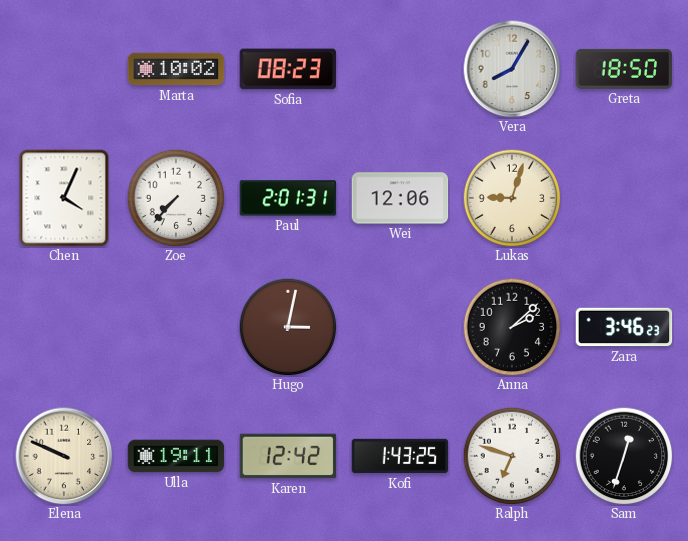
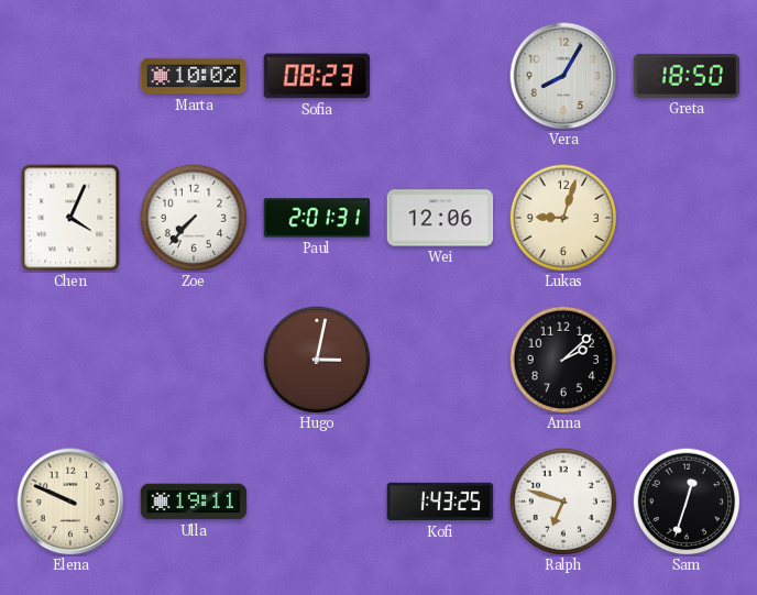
Zara: 3:46 -> none
Karen: 12:42 -> none
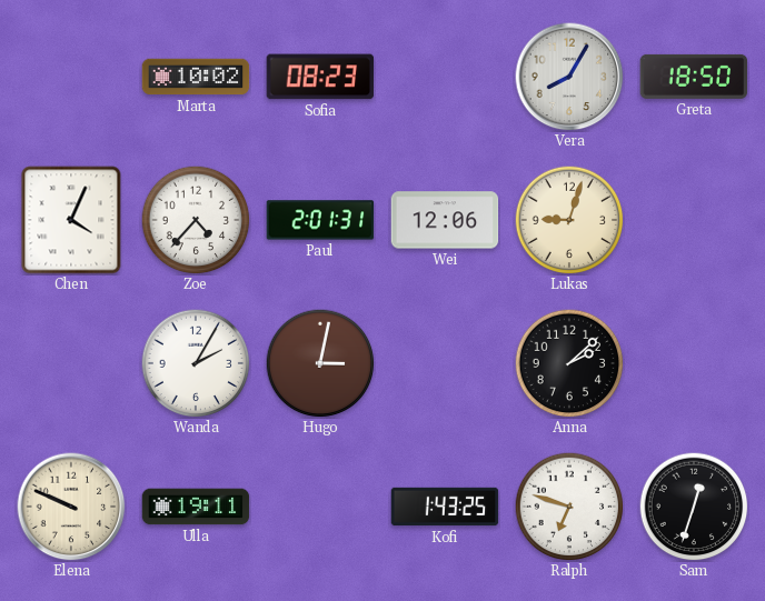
Zoe: 7:37 -> 4:37
Wanda: none -> 2:05
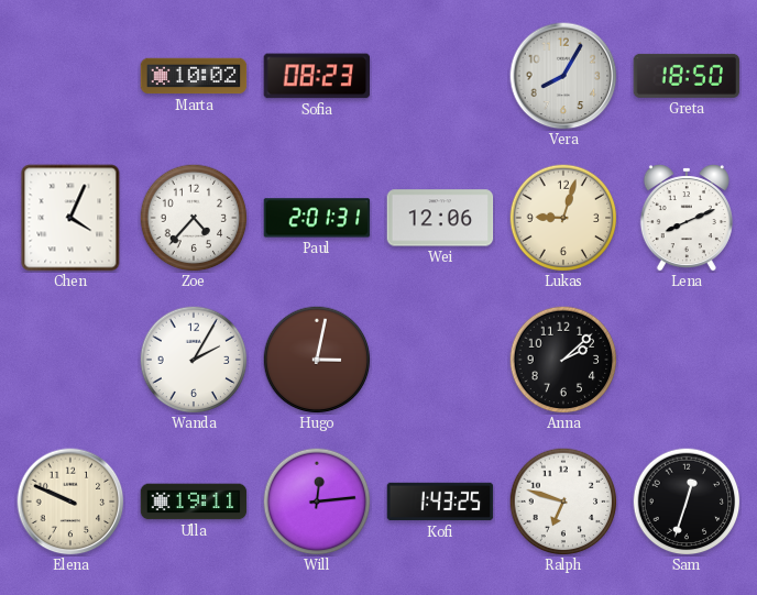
Lena: none -> 8:11
Will: none -> 12:14
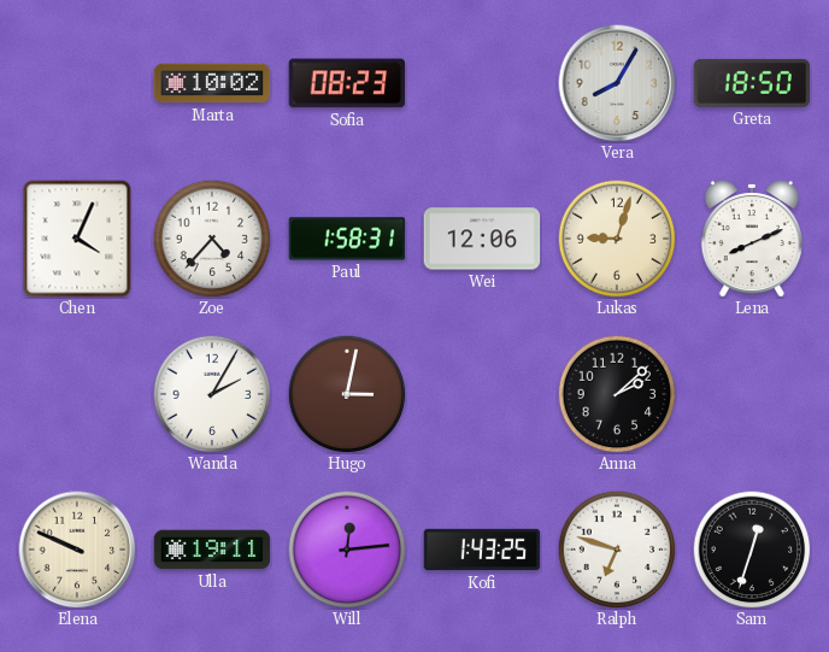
Paul: 2:01 -> 1:58
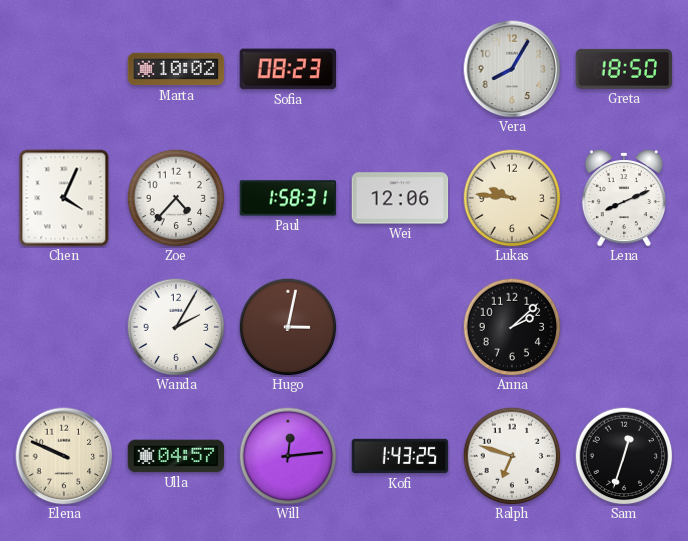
Lukas: 9:03 -> 9:46
Ulla: 19:11 -> 04:57
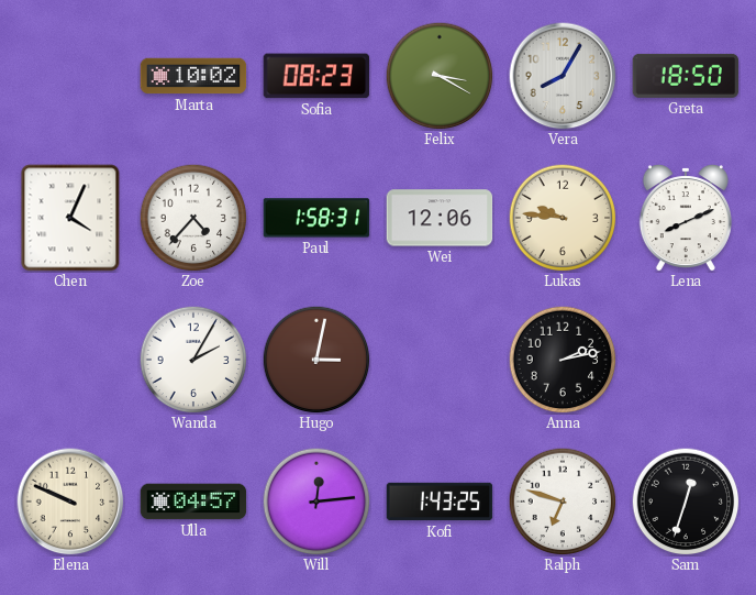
Felix: none -> 3:20
Anna: 2:08 -> 2:13
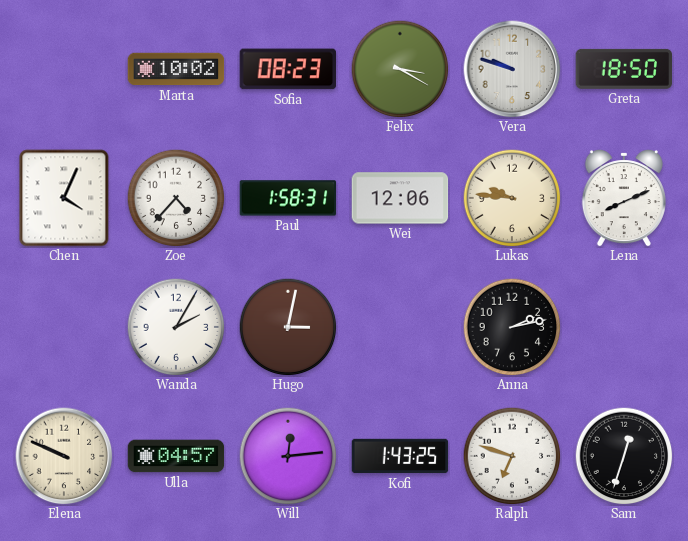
Vera: 8:05 -> 9:48
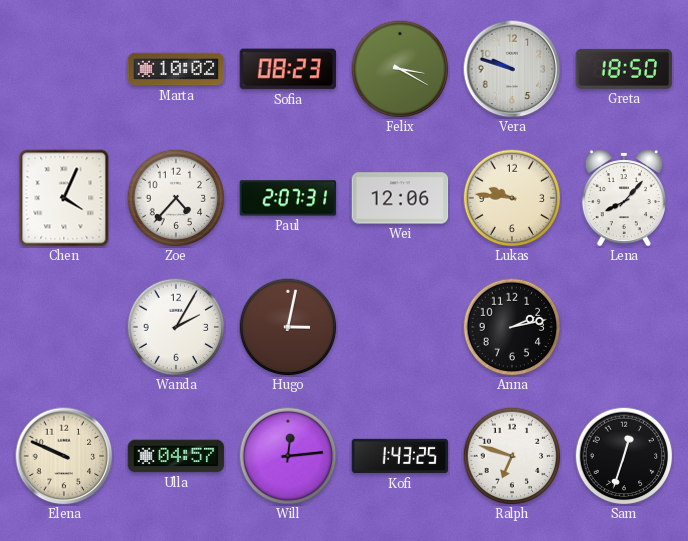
Paul: 1:58 -> 2:07
Lena: 8:11 -> 8:07
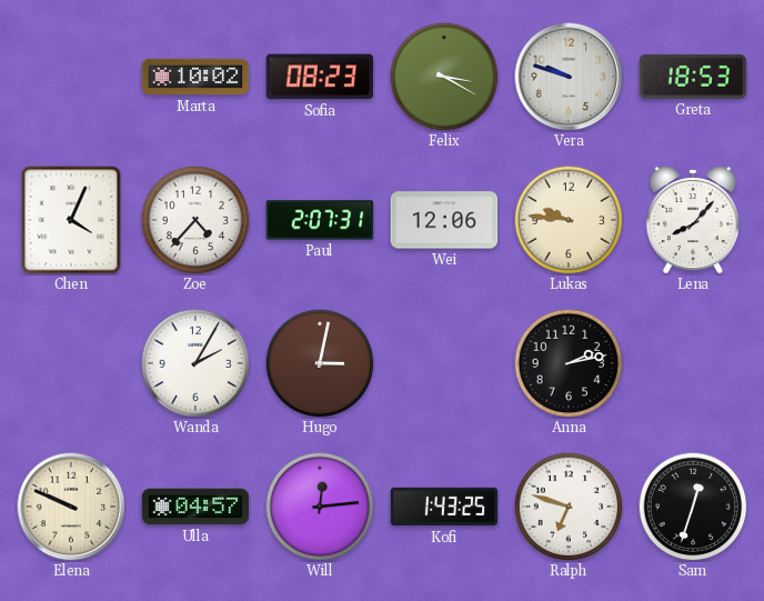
Greta: 18:50 -> 18:53
